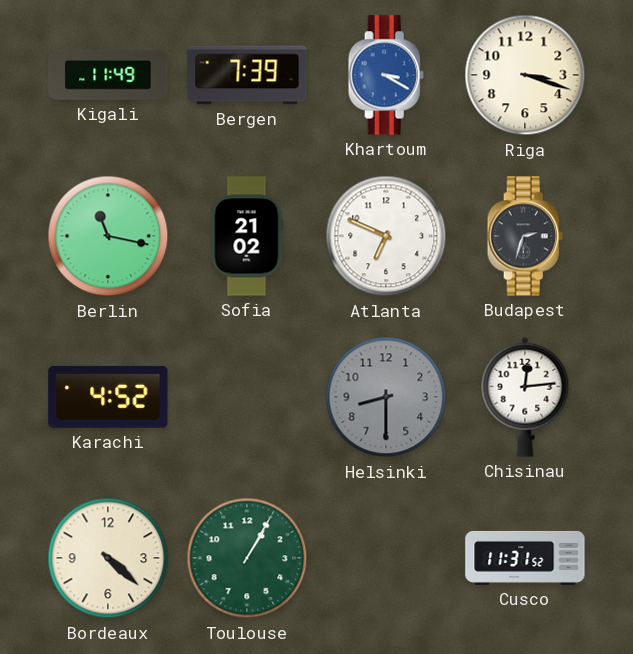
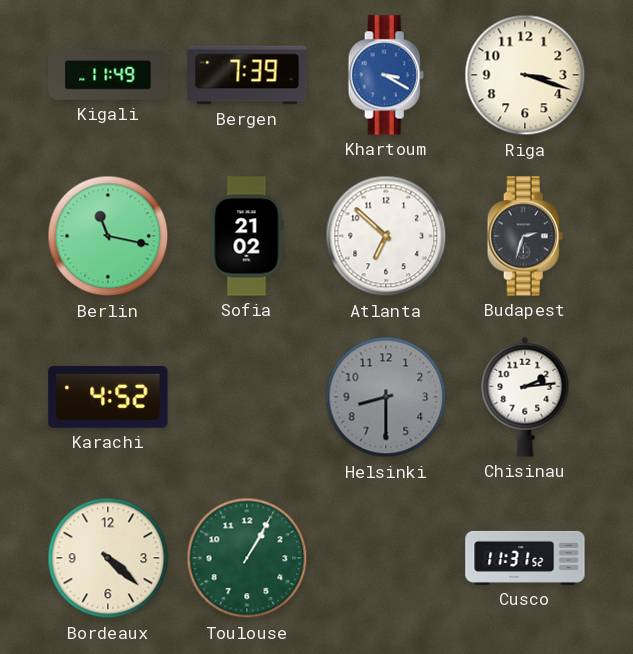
Atlanta: 6:49 -> 6:52
Chisinau: 12:14 -> 2:14
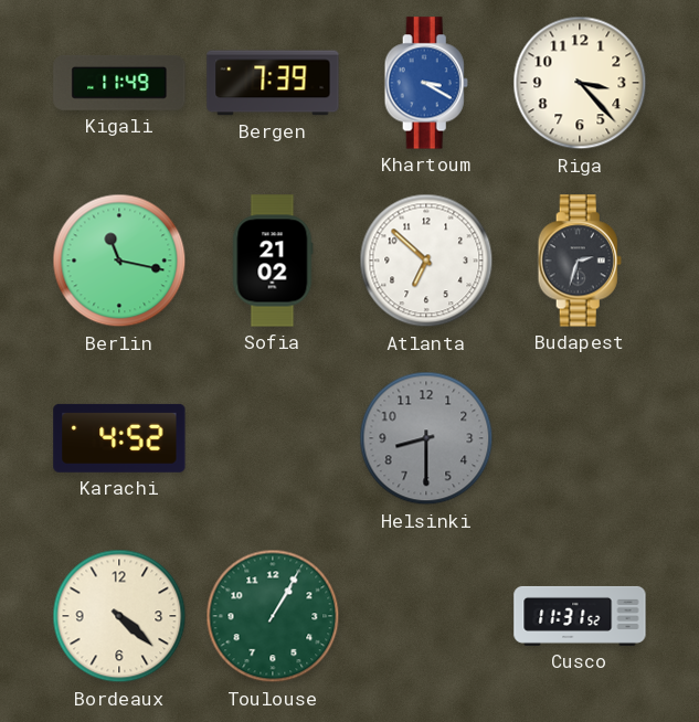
Riga: 3:18 -> 3:23
Chisinau: 2:14 -> none
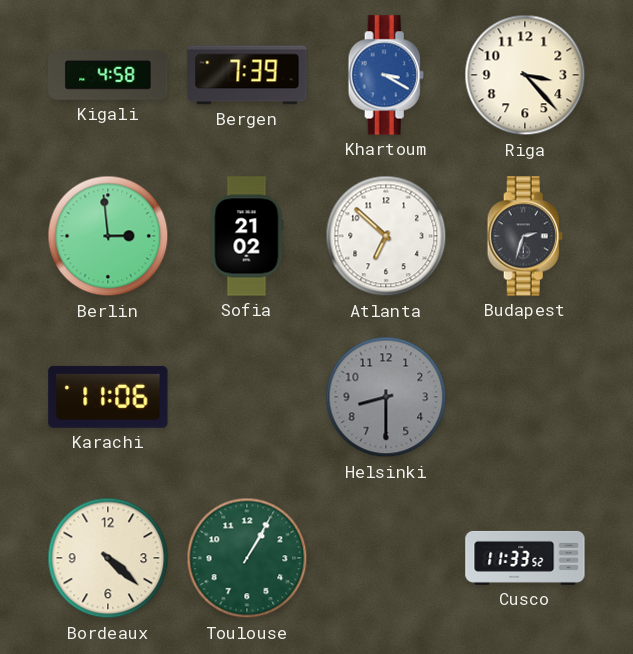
Kigali: 11:49 -> 4:58
Berlin: 11:17 -> 2:59
Karachi: 4:52 -> 11:06
Cusco: 11:31 -> 11:33
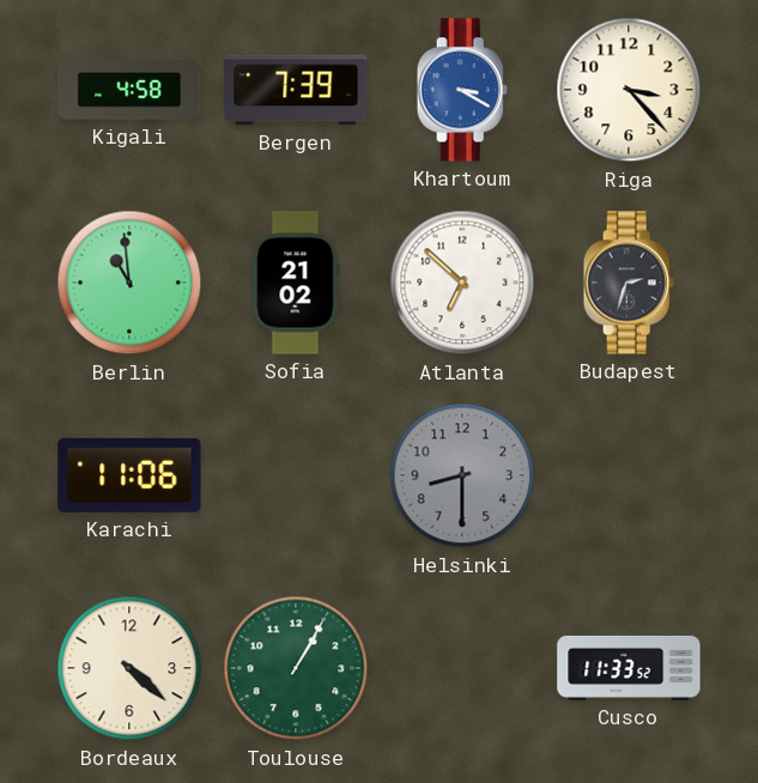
Berlin: 2:59 -> 10:59
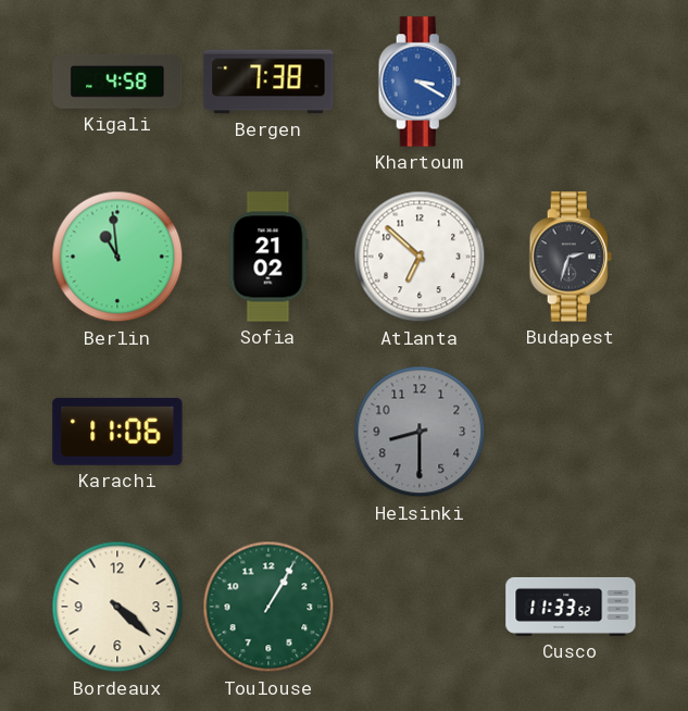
Bergen: 7:39 -> 7:38
Riga: 3:23 -> none
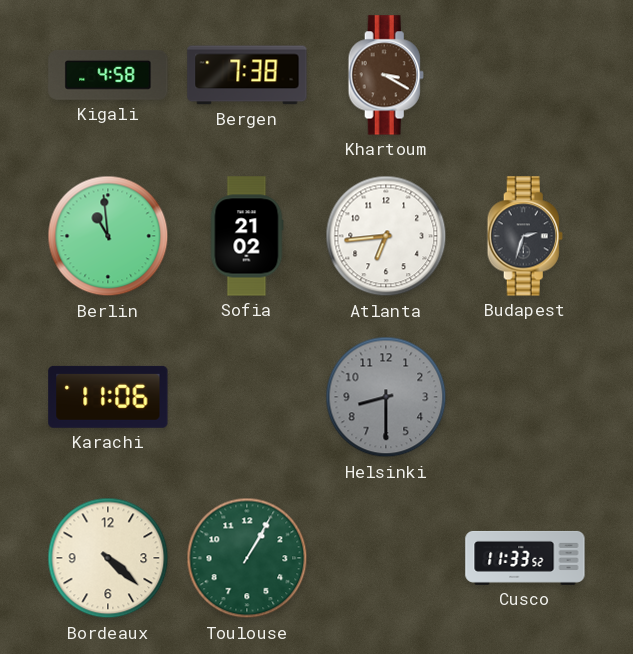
Khartoum dial: blue -> brown
Atlanta: 6:52 -> 6:44
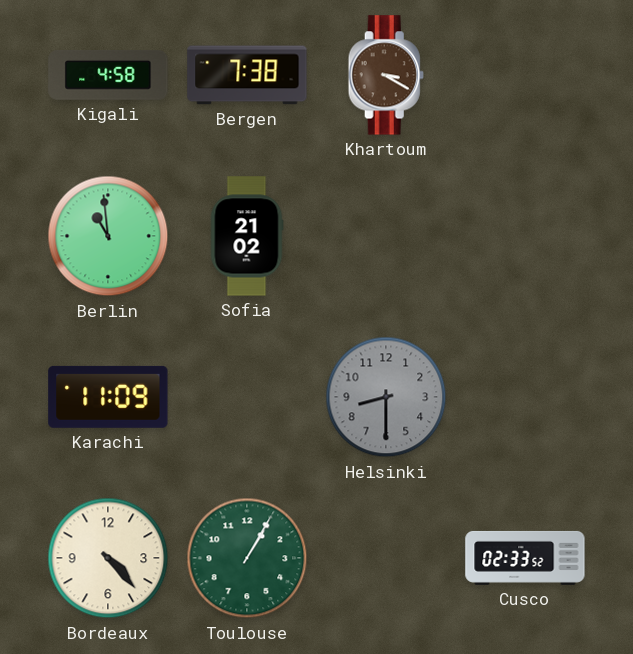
Atlanta: 6:44 -> none
Budapest: 2:33 -> none
Karachi: 11:06 -> 11:09
Bordeaux: 4:22 -> 4:23
Cusco: 11:33 -> 02:33
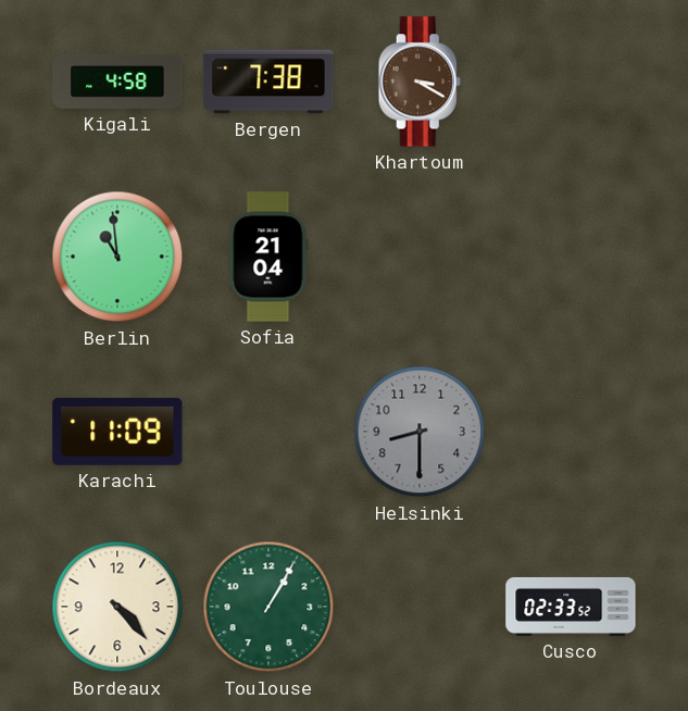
Sofia: 21:02 -> 21:04
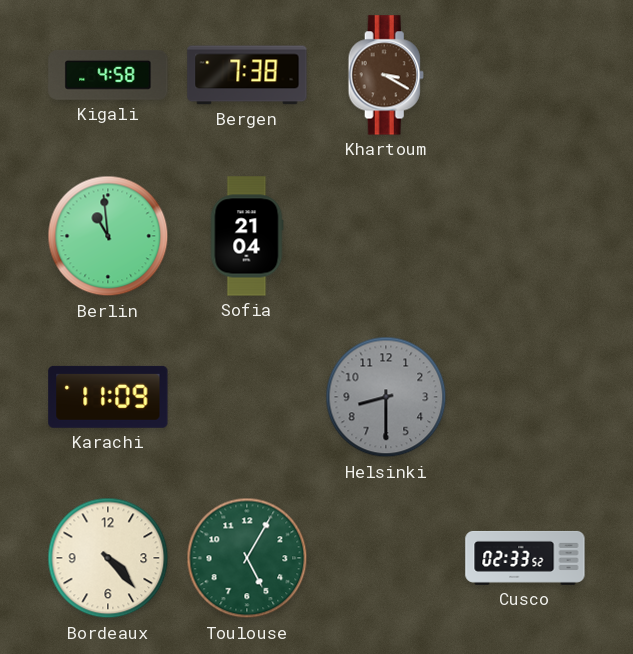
Toulouse: 1:05 -> 5:05
